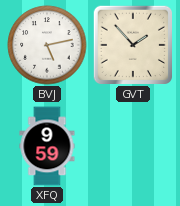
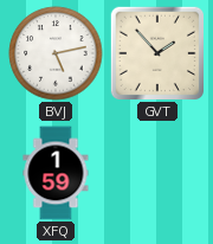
XFQ: 9:59 -> 1:59
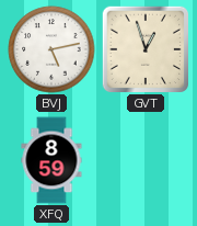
GVT: 1:53 -> 12:57
XFQ: 1:59 -> 8:59
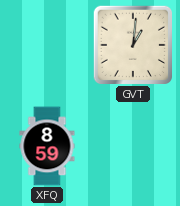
BVJ: 5:13 -> none
GVT: 12:57 -> 1:01
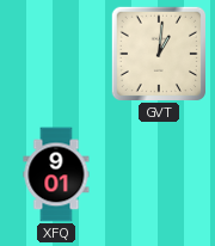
XFQ: 8:59 -> 9:01
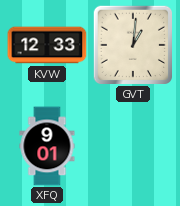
KVW: none -> 12:33
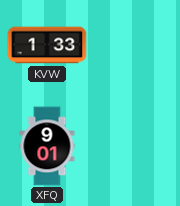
KVW: 12:33 -> 1:33
GVT: 1:01 -> none
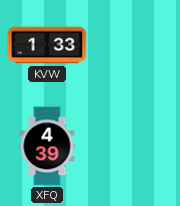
XFQ: 9:01 -> 4:39
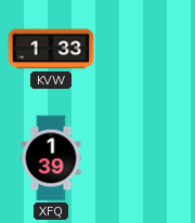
XFQ: 4:39 -> 1:39
